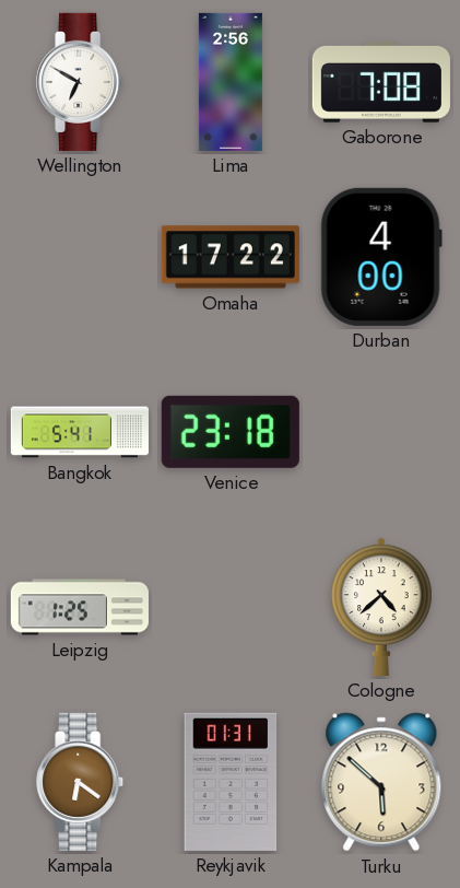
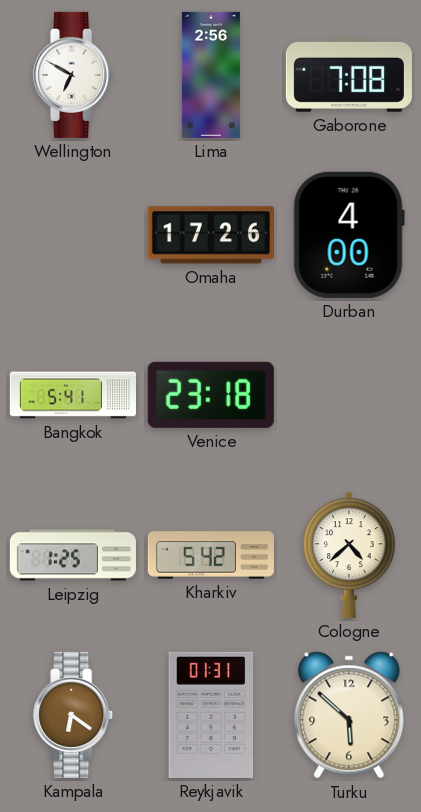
Omaha: 17:22 -> 17:26
Kharkiv: none -> 5:42
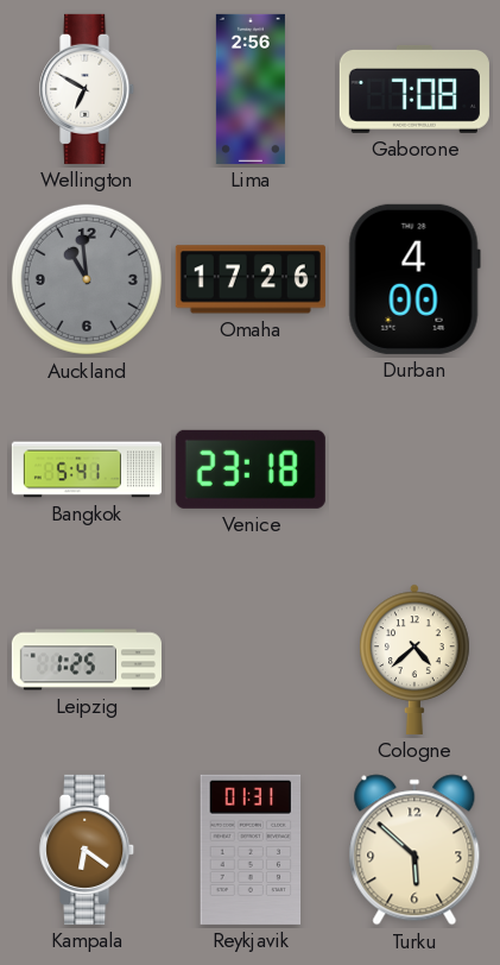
Auckland: none -> 10:59
Kharkiv: 5:42 -> none
